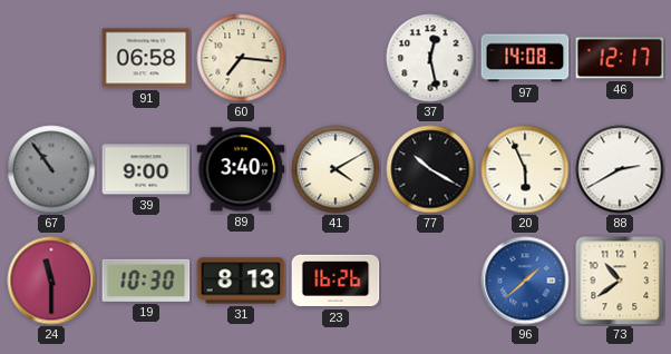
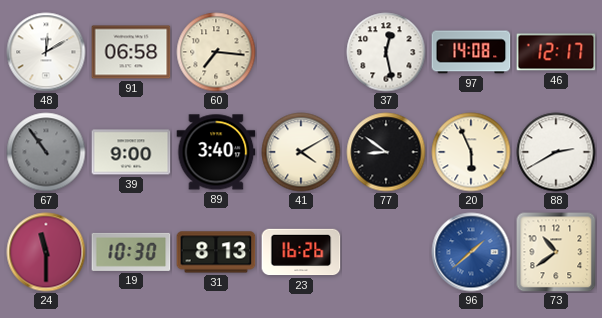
48: none -> 12:10
77: 10:20 -> 8:51
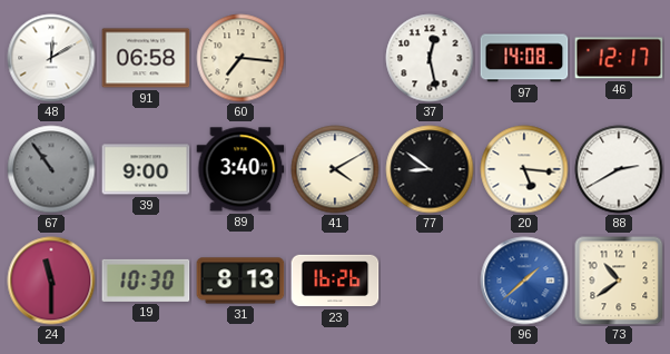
20: 5:56 -> 5:16
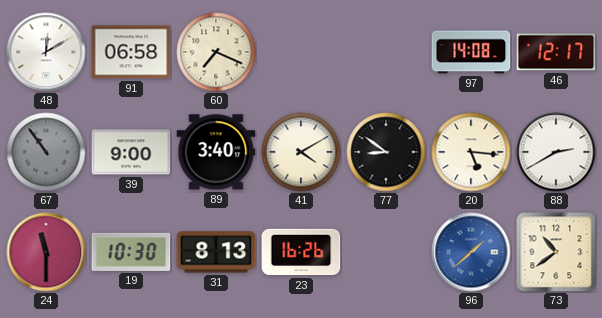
60: 7:16 -> 7:19
37: 12:28 -> none
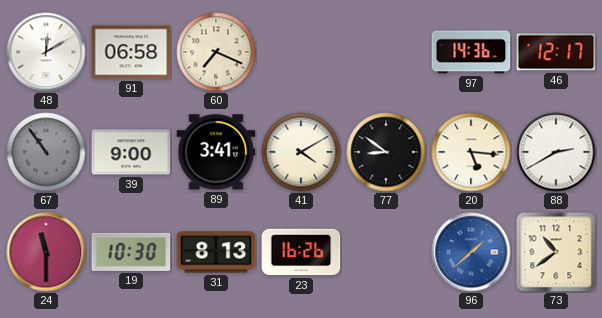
97: 14:08 -> 14:36
89: 3:40 -> 3:41
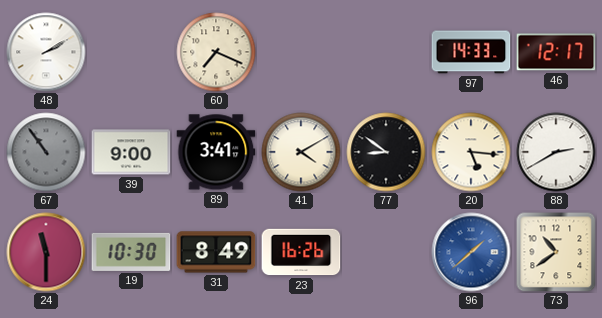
48: 12:10 -> 2:10
91: 06:58 -> none
97: 14:36 -> 14:33
31: 8:13 -> 8:49
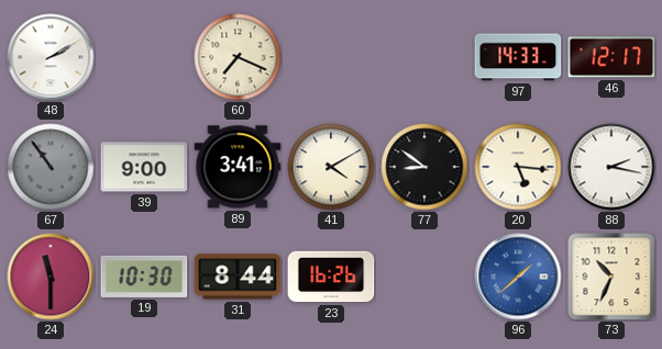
88: 2:40 -> 2:17
31: 8:49 -> 8:44
73: 10:39 -> 10:34
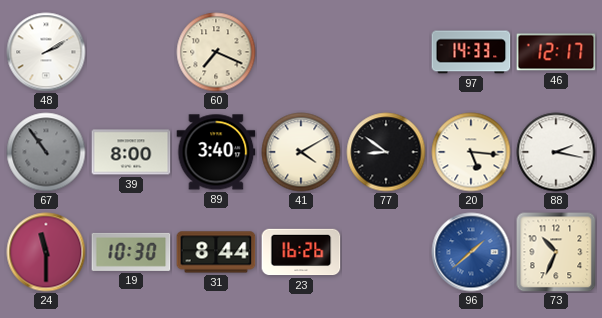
39: 9:00 -> 8:00
89: 3:41 -> 3:40
